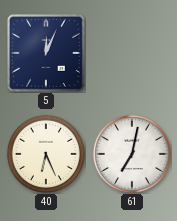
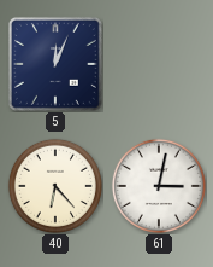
40: 6:26 -> 6:23
61: 7:02 -> 3:02
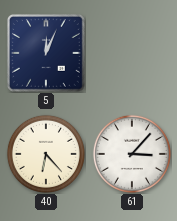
61: 3:02 -> 3:07
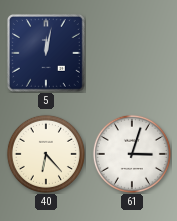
5: 12:04 -> 12:02
61: 3:07 -> 3:03
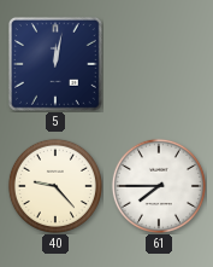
40: 6:23 -> 9:23
61: 3:03 -> 7:45
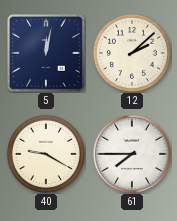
12: none -> 2:08
40: 9:23 -> 9:20
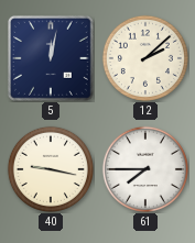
40: 9:20 -> 9:17
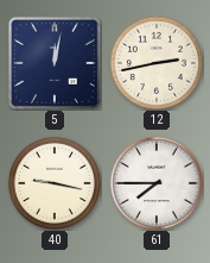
12: 2:08 -> 2:43
